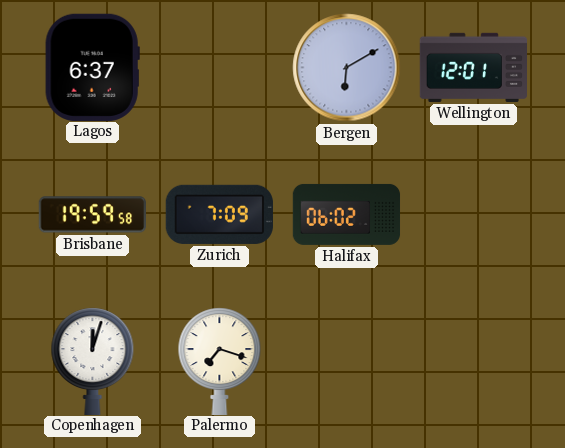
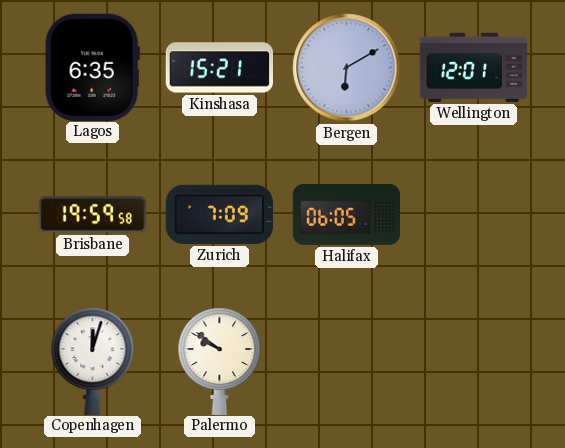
Lagos: 6:37 -> 6:35
Kinshasa: none -> 15:21
Halifax: 06:02 -> 06:05
Palermo: 7:18 -> 9:51
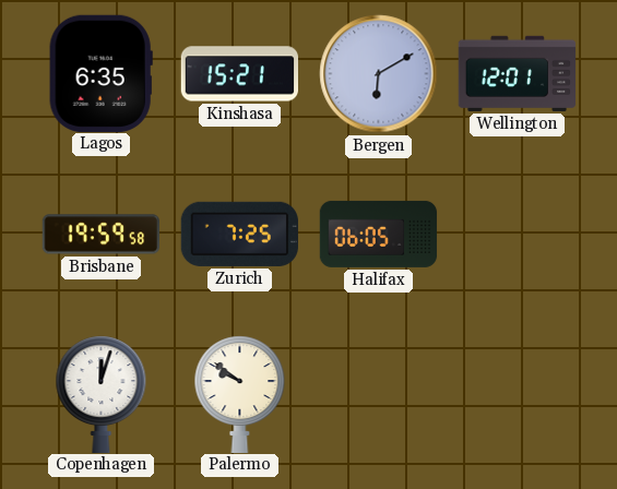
Zurich: 7:09 -> 7:25
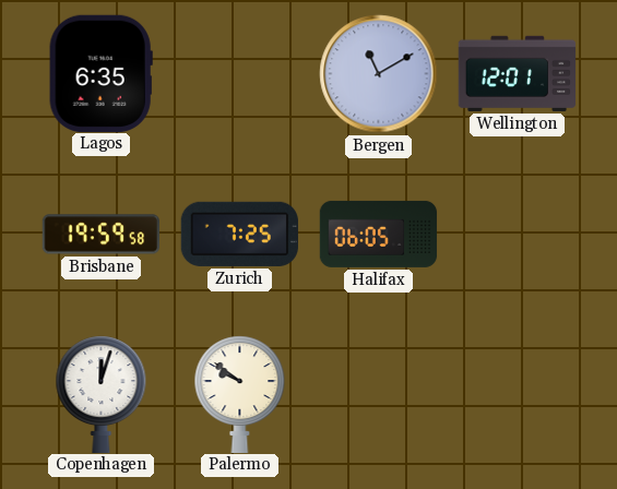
Kinshasa: 15:21 -> none
Bergen: 6:10 -> 11:10
